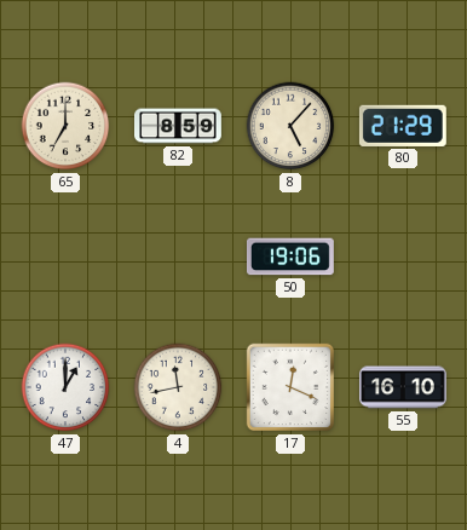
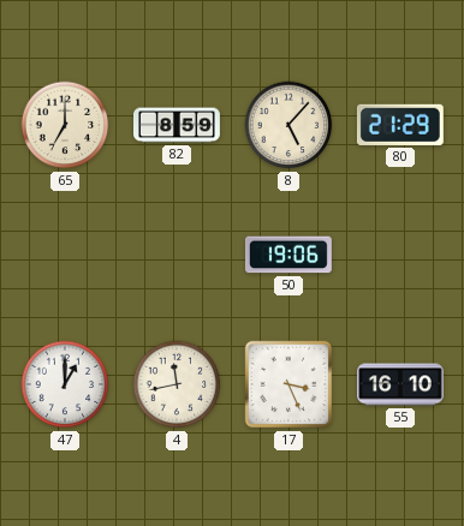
17: 12:19 -> 3:26
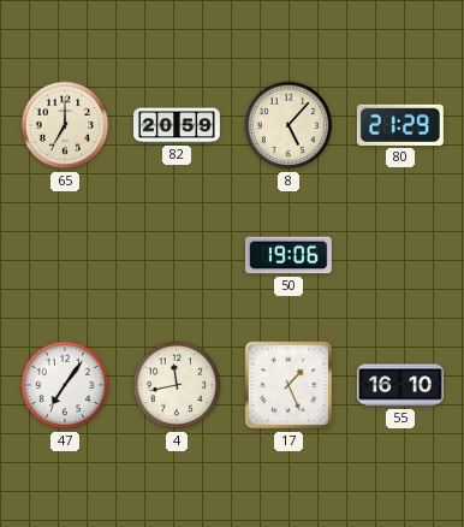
82: 8:59 -> 20:59
47: 1:00 -> 7:06
17: 3:26 -> 1:26
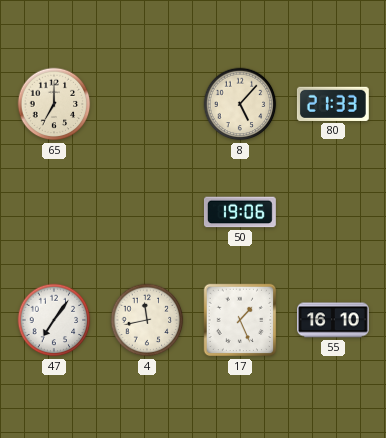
82: 20:59 -> none
80: 21:29 -> 21:33
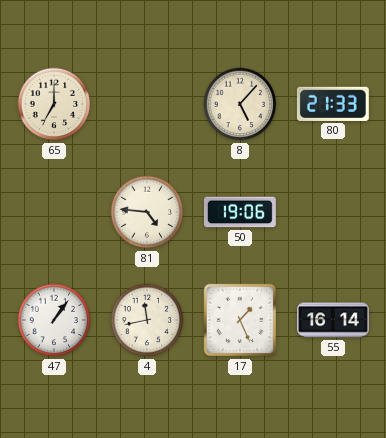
81: none -> 4:46
47: 7:06 -> 1:06
55: 16:10 -> 16:14
